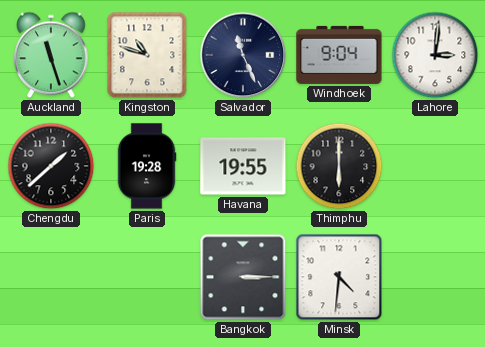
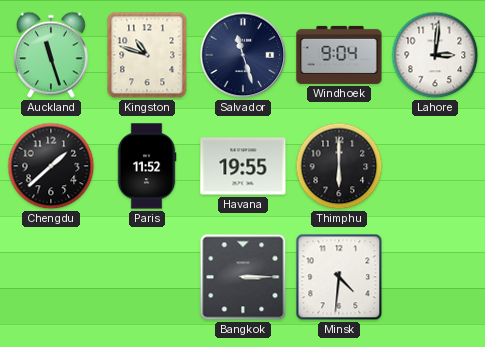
Salvador: 11:26 -> 11:27
Paris: 19:28 -> 11:52
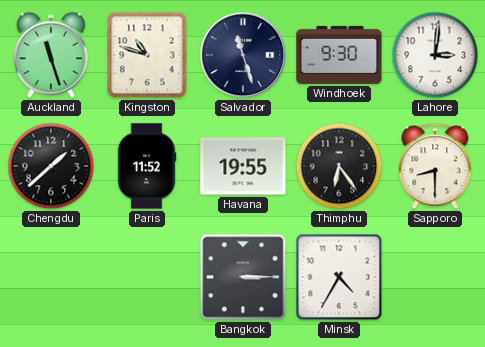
Windhoek: 9:04 -> 9:30
Thimphu: 6:00 -> 6:24
Sapporo: none -> 8:30
Minsk: 4:31 -> 4:35
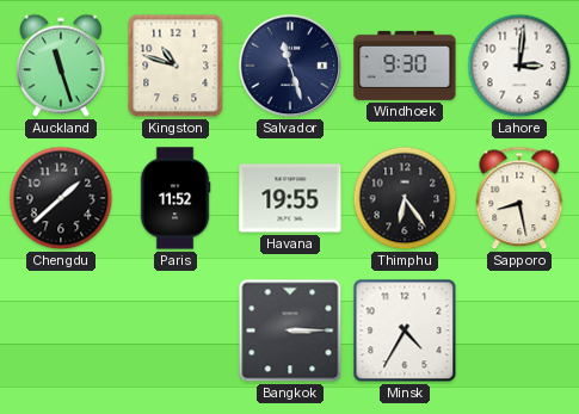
Sapporo: 8:30 -> 8:28
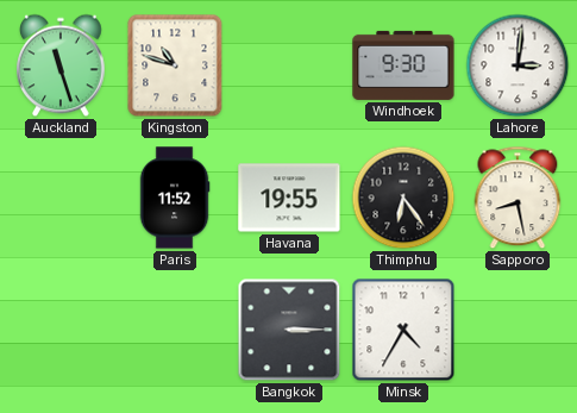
Salvador: 11:27 -> none
Chengdu: 1:38 -> none
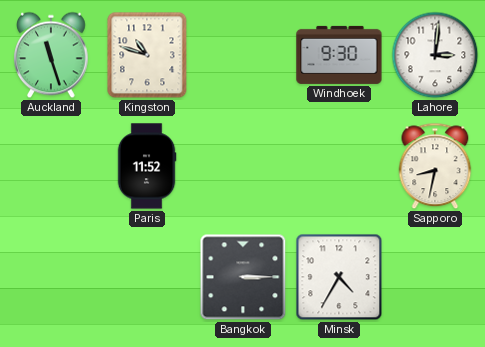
Havana: 19:55 -> none
Thimphu: 6:24 -> none
Sapporo: 8:28 -> 8:32
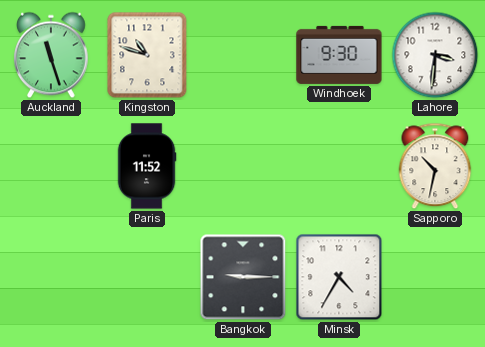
Lahore: 3:01 -> 3:31
Sapporo: 8:32 -> 10:32
Bangkok: 3:15 -> 9:15
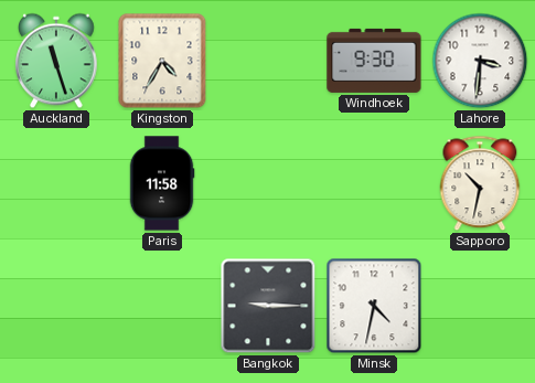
Kingston: 10:48 -> 4:35
Paris: 11:52 -> 11:58
Minsk: 4:35 -> 4:32
